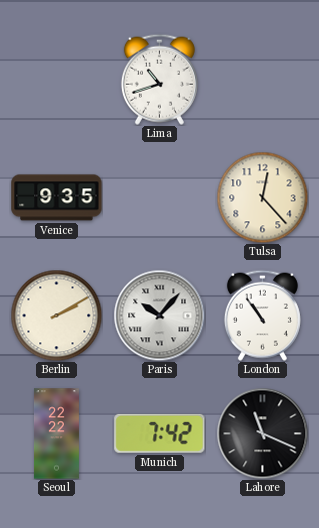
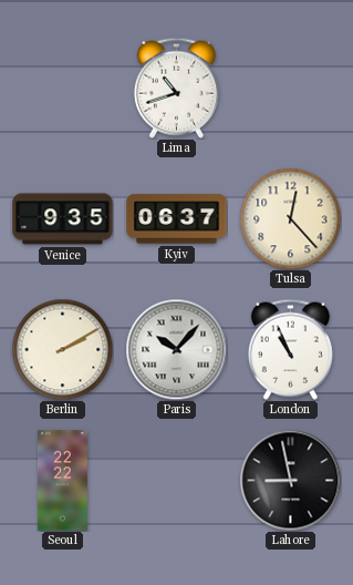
Kyiv: none -> 06:37
London: 10:54 -> 10:56
Munich: 7:42 -> none
Lahore: 11:19 -> 8:58
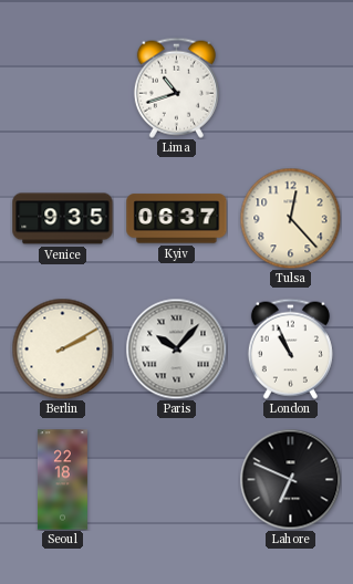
Seoul: 22:22 -> 22:18
Lahore: 8:58 -> 6:49
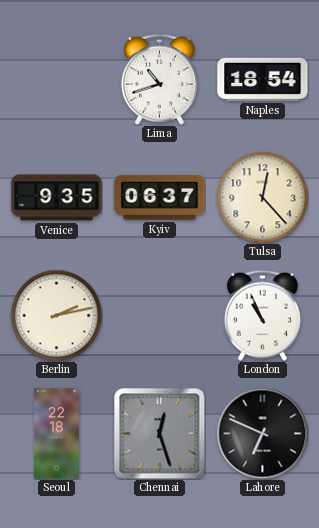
Naples: none -> 18:54
Berlin: 2:10 -> 2:13
Paris: 10:07 -> none
Chennai: none -> 12:27
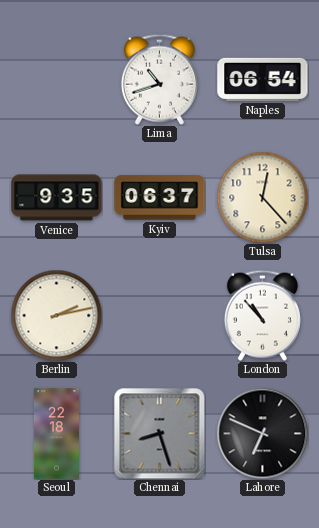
Naples: 18:54 -> 06:54
London: 10:56 -> 10:53
Chennai: 12:27 -> 8:27
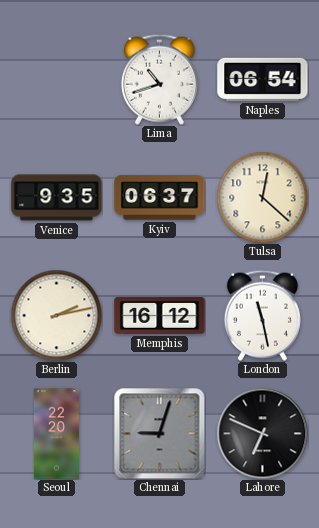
Tulsa: 12:23 -> 12:22
Memphis: none -> 16:12
London: 10:53 -> 11:28
Seoul: 22:18 -> 22:20
Chennai: 8:27 -> 9:03
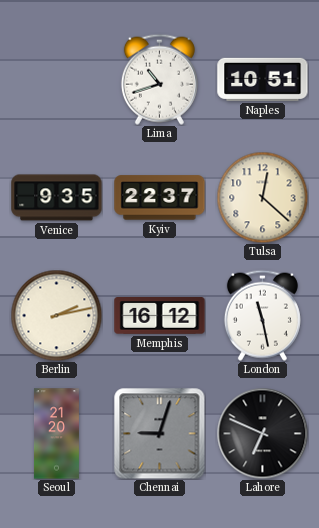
Naples: 06:54 -> 10:51
Kyiv: 06:37 -> 22:37
Seoul: 22:20 -> 21:20
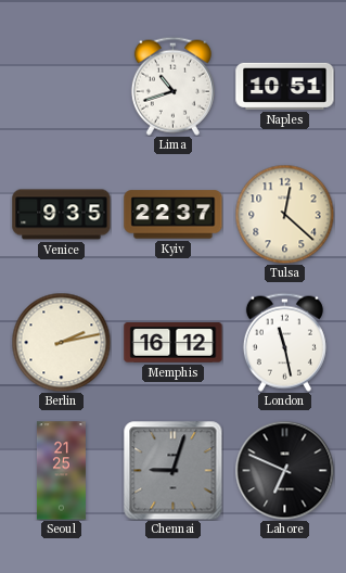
Seoul: 21:20 -> 21:25
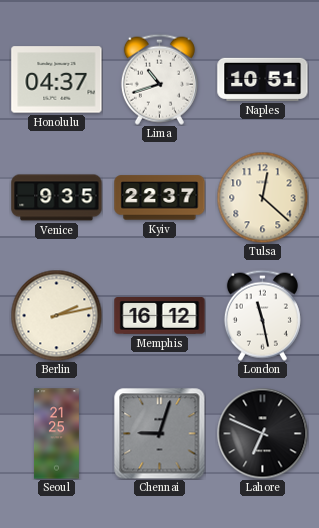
Honolulu: none -> 04:37
